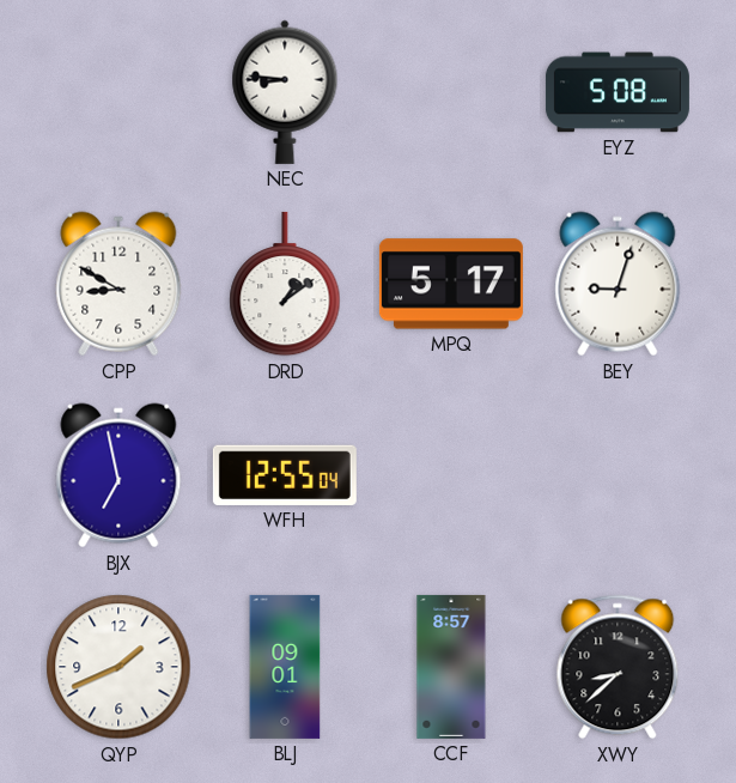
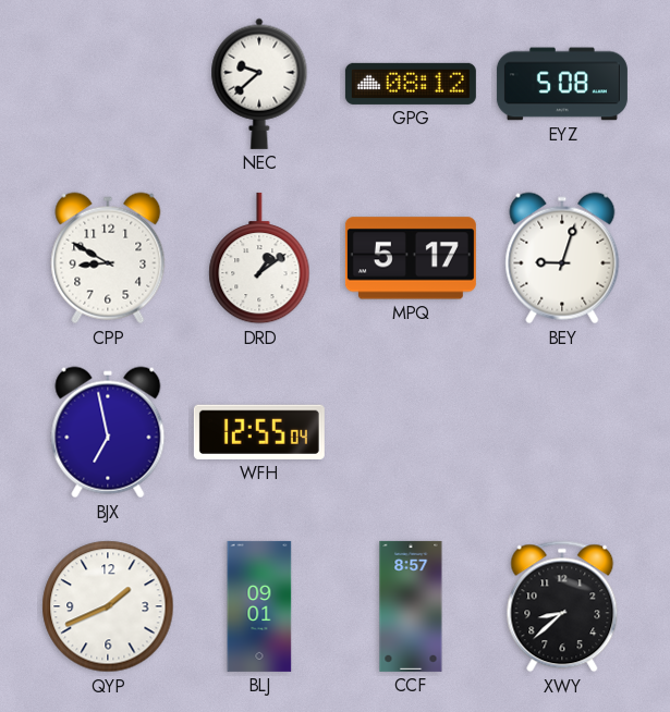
NEC: 8:46 -> 9:38
GPG: none -> 08:12
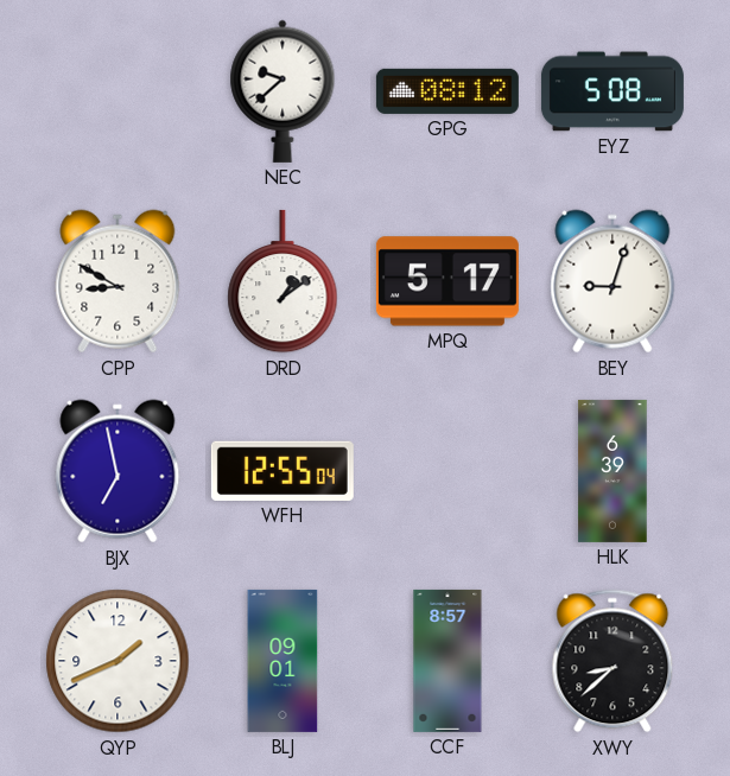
HLK: none -> 6:39
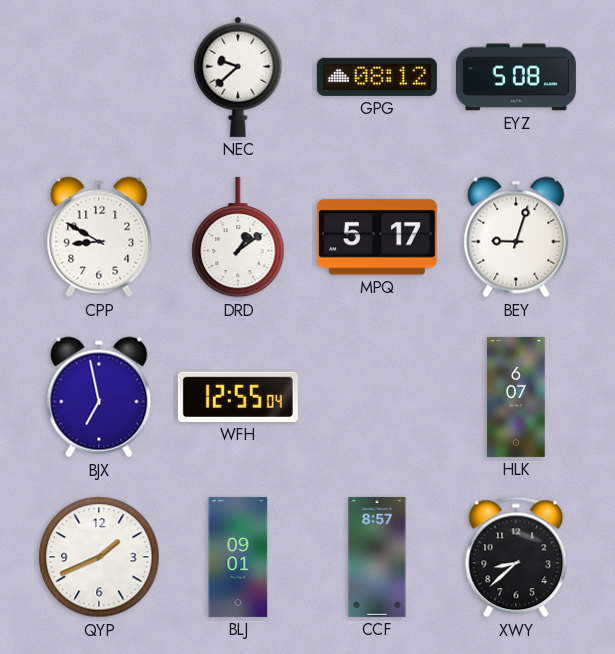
HLK: 6:39 -> 6:07
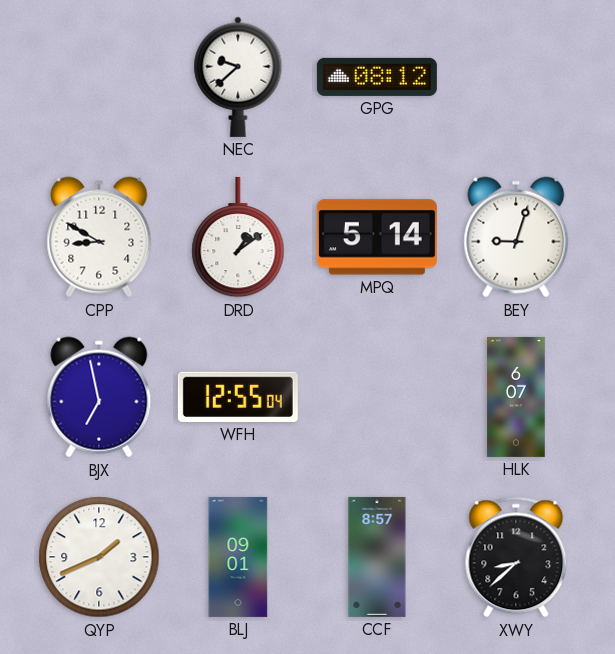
EYZ: 5:08 -> none
MPQ: 5:17 -> 5:14
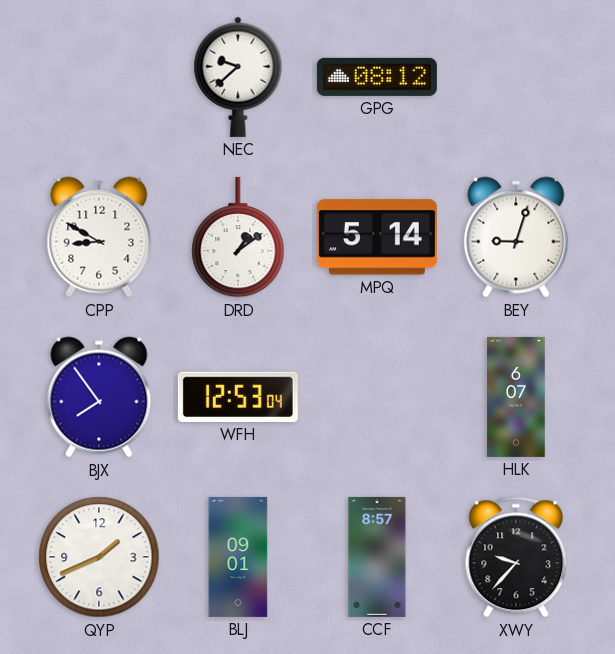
BJX: 6:58 -> 7:54
WFH: 12:55 -> 12:53
XWY: 8:38 -> 9:37
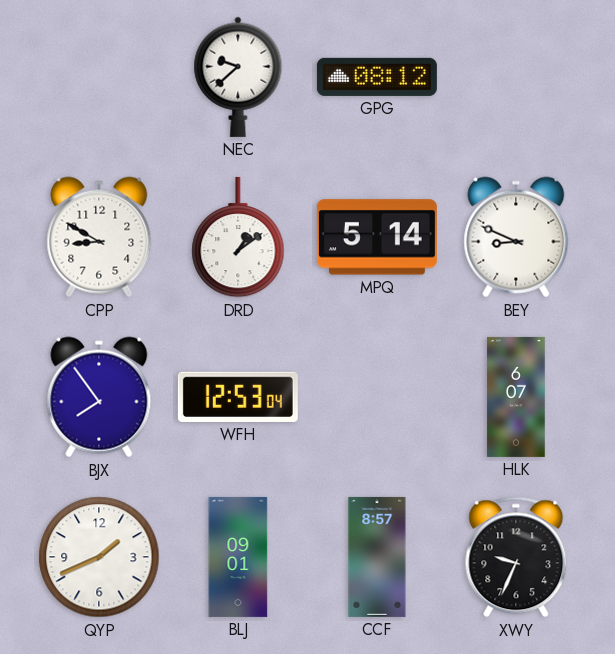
BEY: 9:03 -> 8:49
XWY: 9:37 -> 9:34
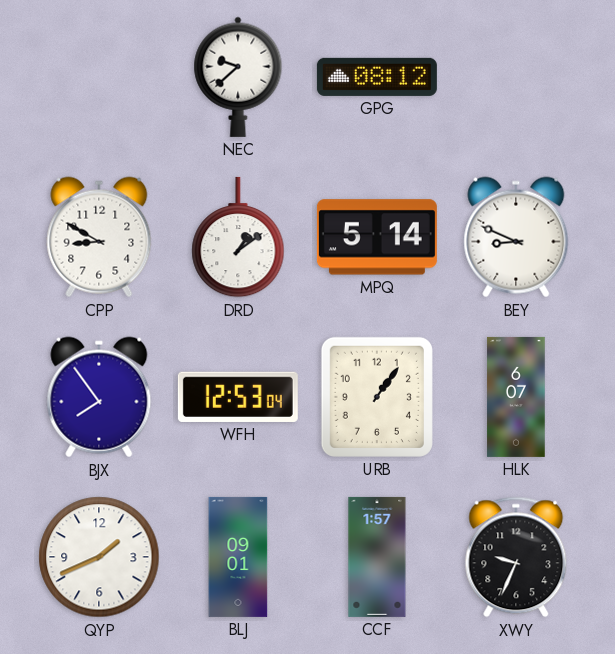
URB: none -> 1:06
CCF: 8:57 -> 1:57
